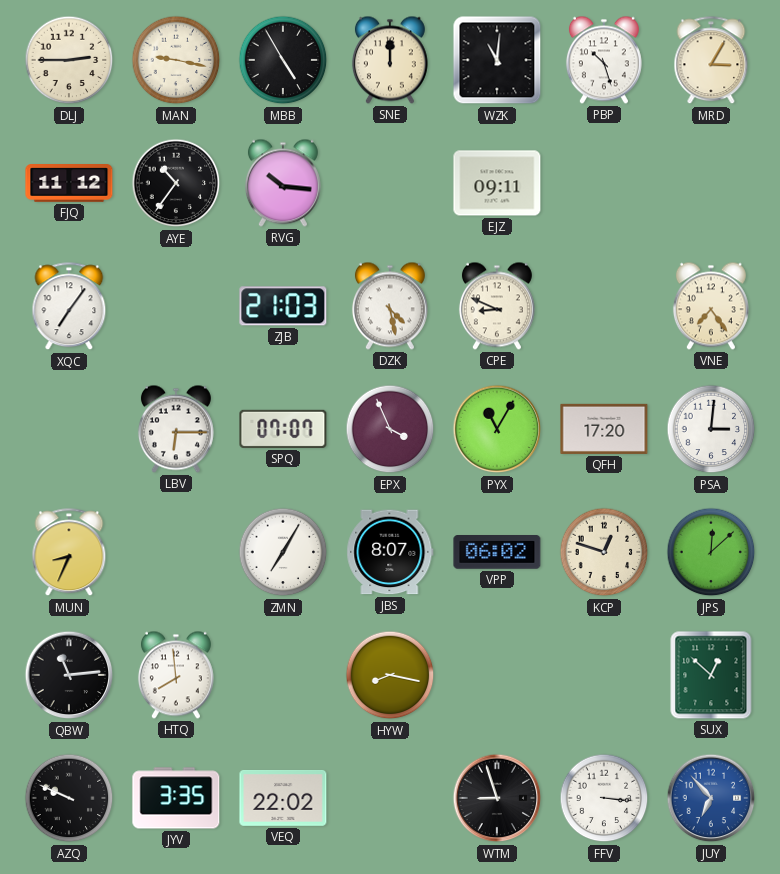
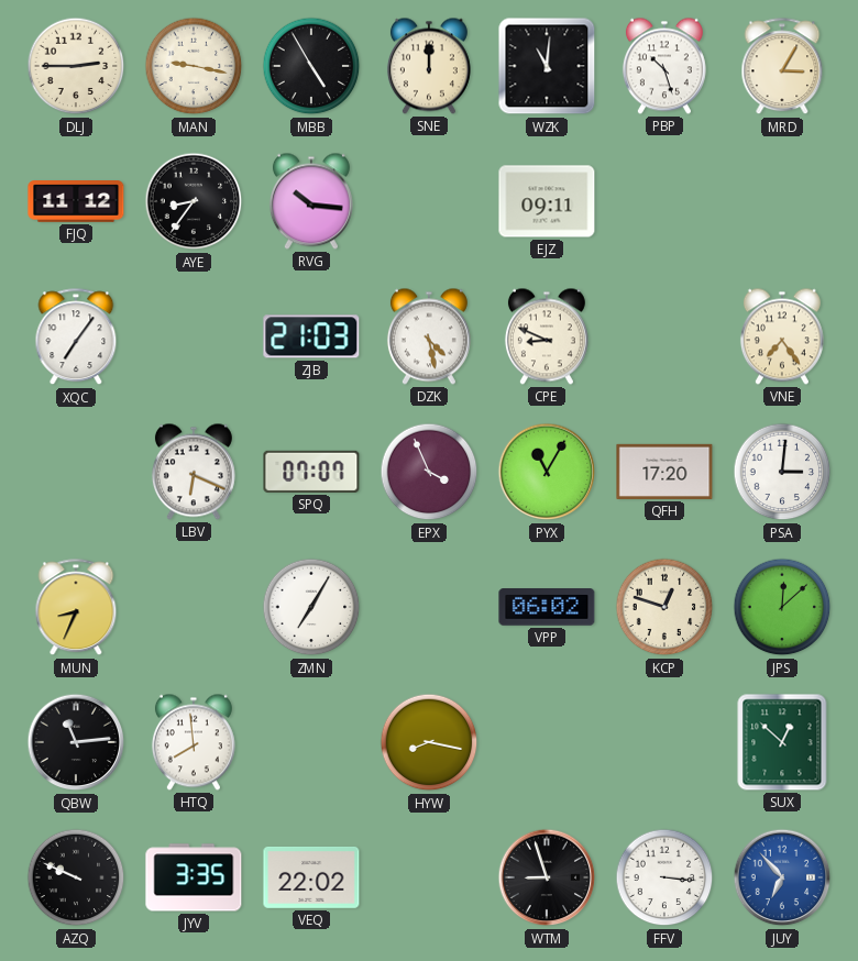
AYE: 10:36 -> 8:36
LBV: 6:15 -> 6:19
JBS: 8:07 -> none
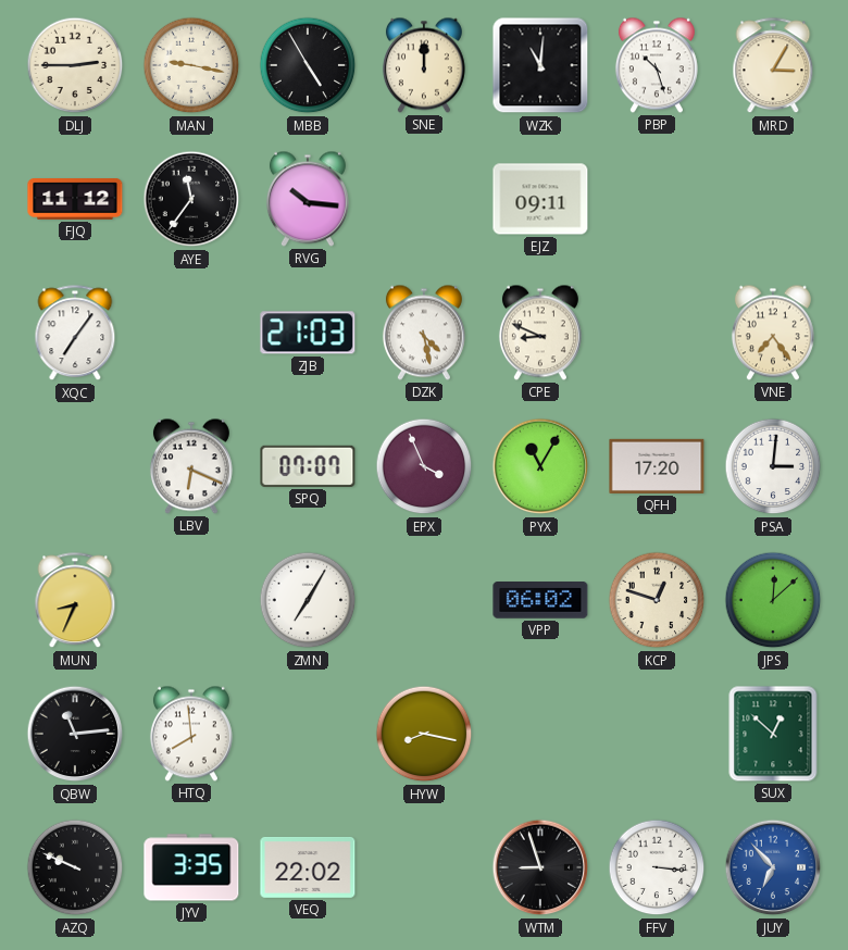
AYE: 8:36 -> 11:36
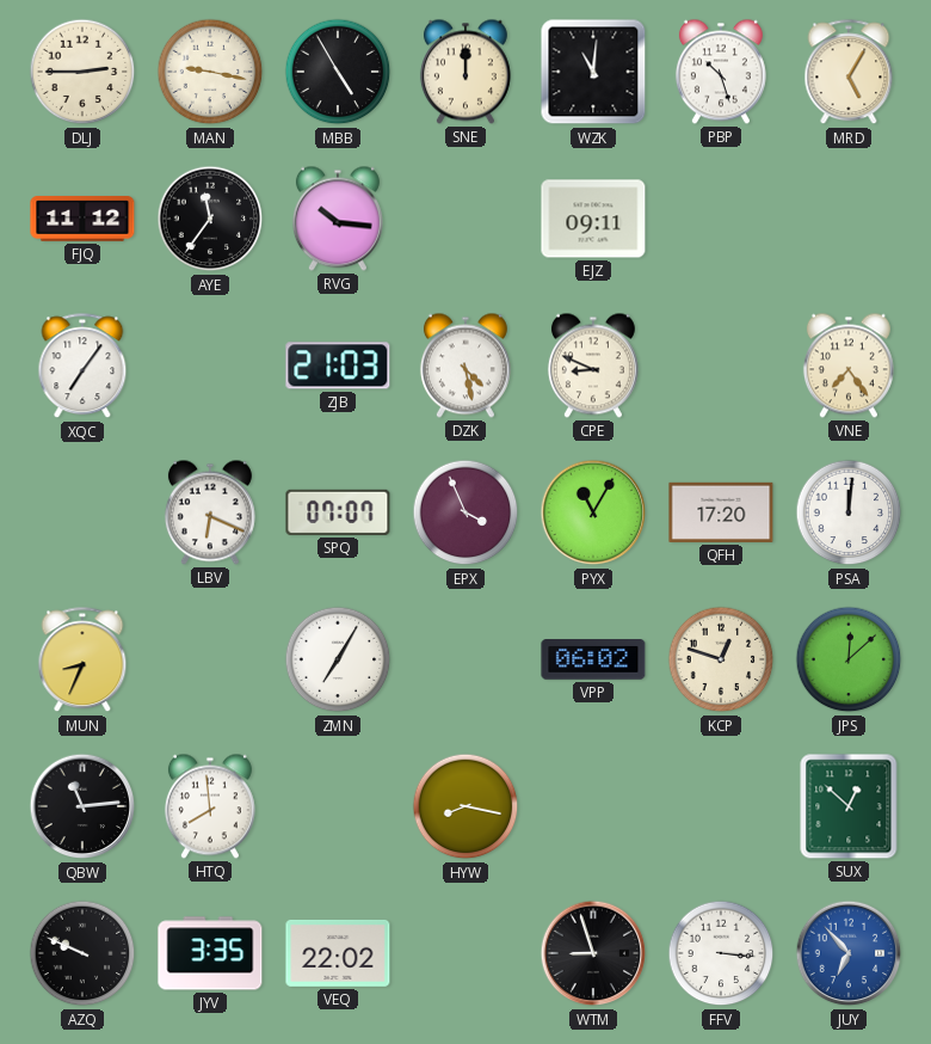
MRD: 3:05 -> 5:05
PSA: 3:01 -> 12:01
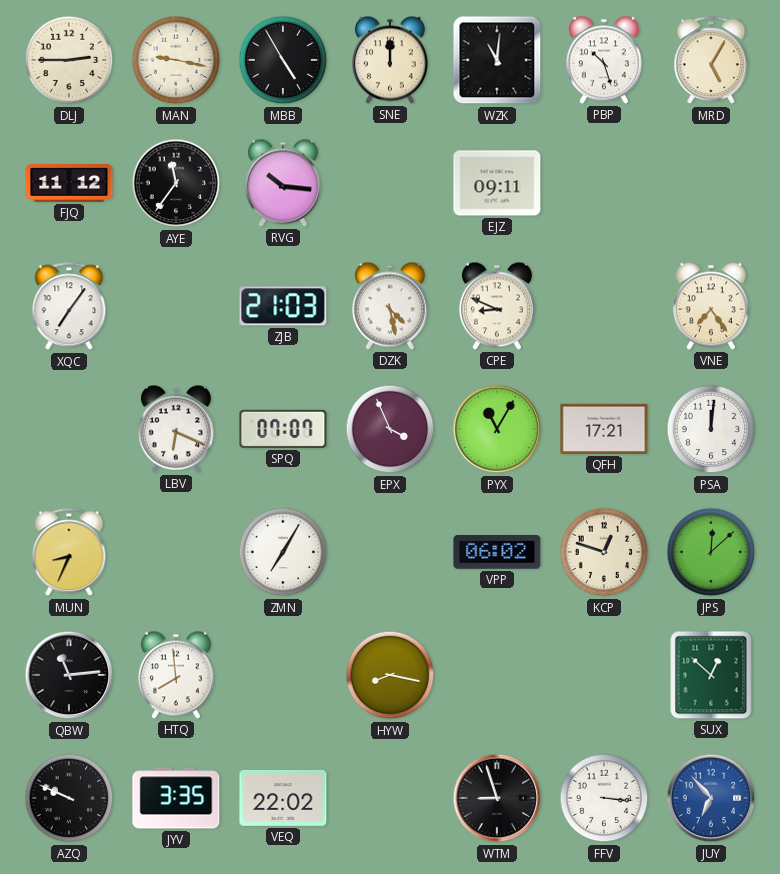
QFH: 17:20 -> 17:21
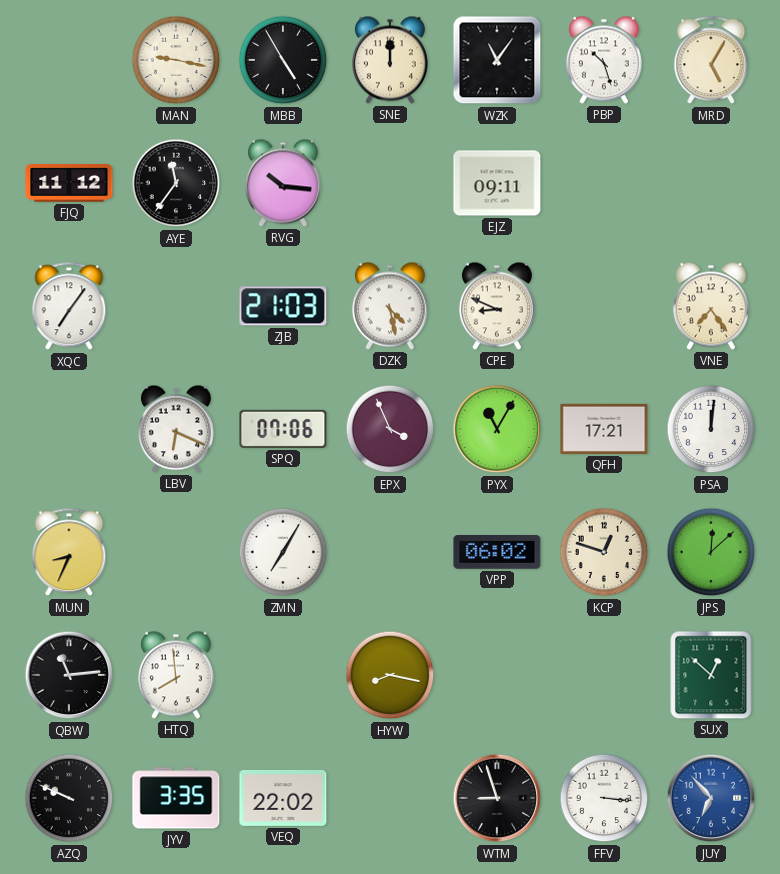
DLJ: 2:45 -> none
WZK: 11:01 -> 11:06
SPQ: 07:07 -> 07:06
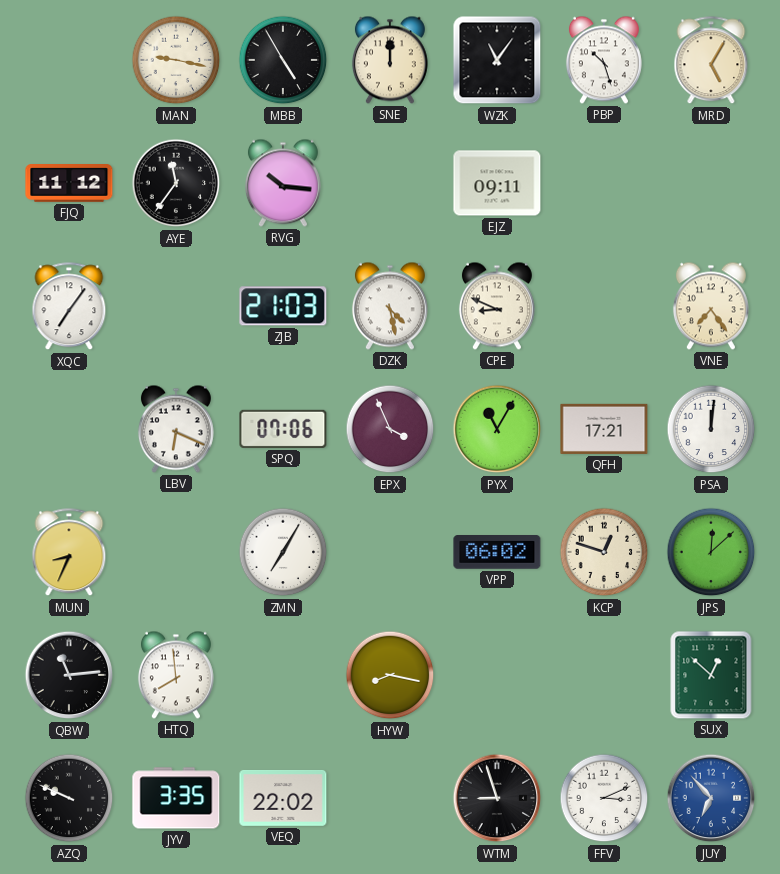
FFV: 3:16 -> 3:11
